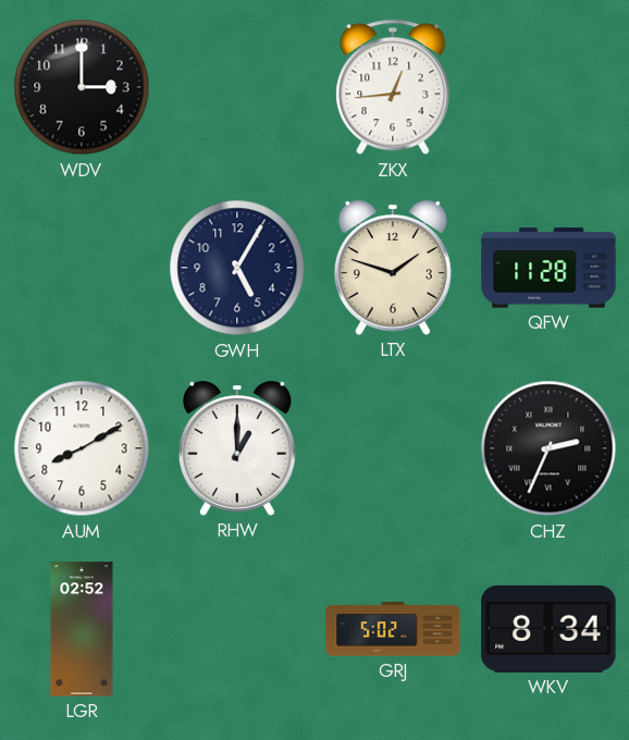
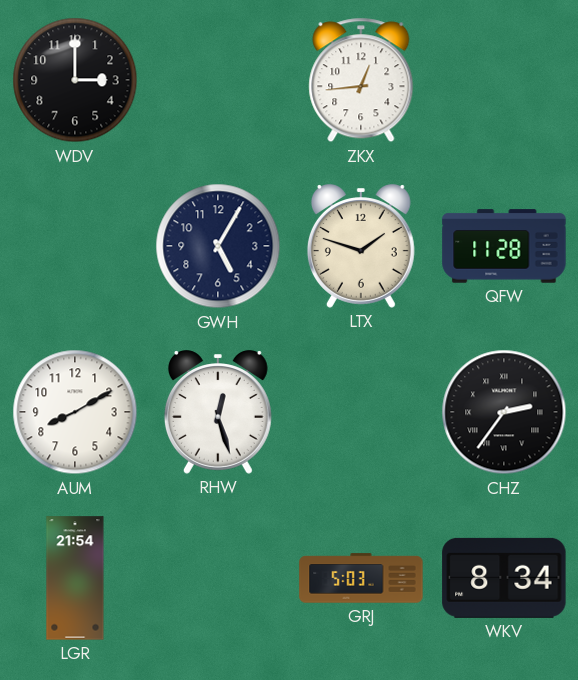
RHW: 1:00 -> 12:27
CHZ: 2:34 -> 2:36
LGR: 02:52 -> 21:54
GRJ: 5:02 -> 5:03
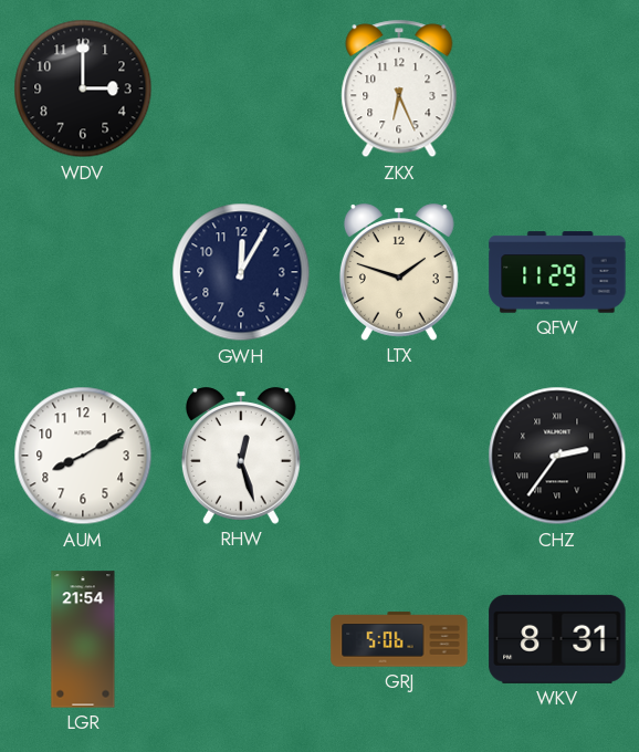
ZKX: 12:44 -> 6:26
GWH: 5:05 -> 12:05
QFW: 11:28 -> 11:29
GRJ: 5:03 -> 5:06
WKV: 8:34 -> 8:31
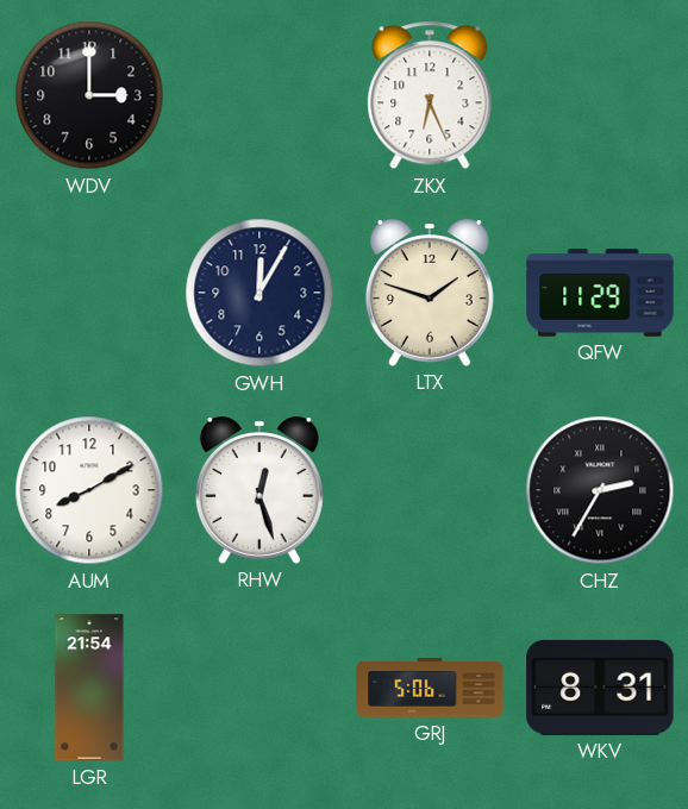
CHZ: 2:36 -> 2:35
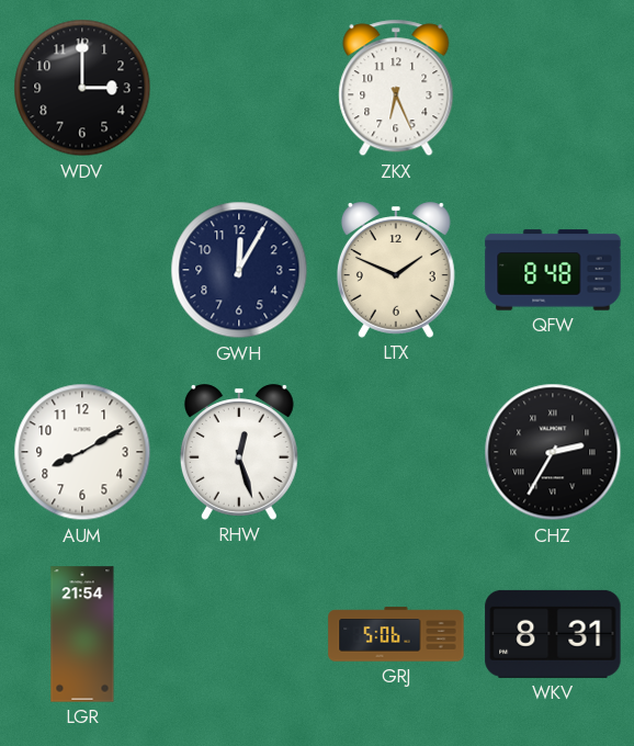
LTX: 1:48 -> 1:49
QFW: 11:29 -> 8:48
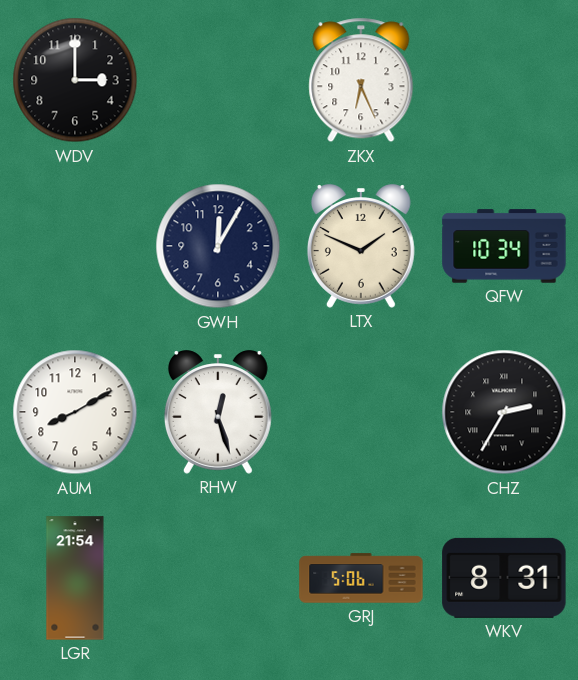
QFW: 8:48 -> 10:34
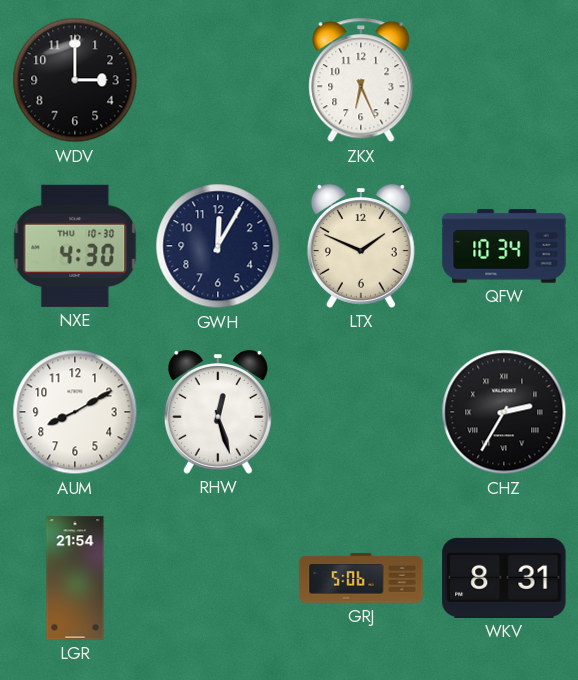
NXE: none -> 4:30
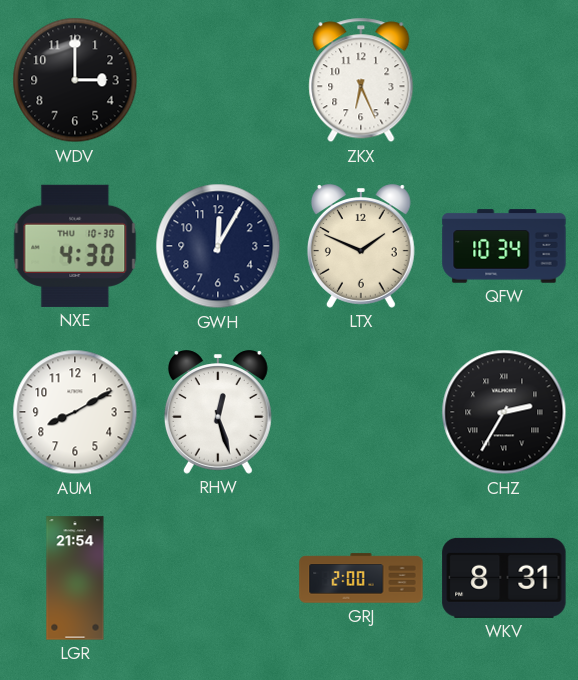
GRJ: 5:06 -> 2:00
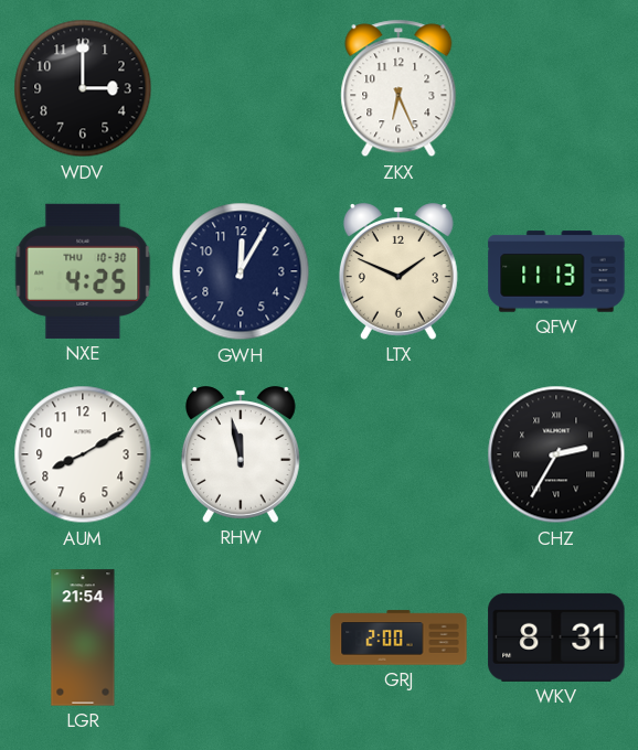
NXE: 4:30 -> 4:25
QFW: 10:34 -> 11:13
RHW: 12:27 -> 11:58
